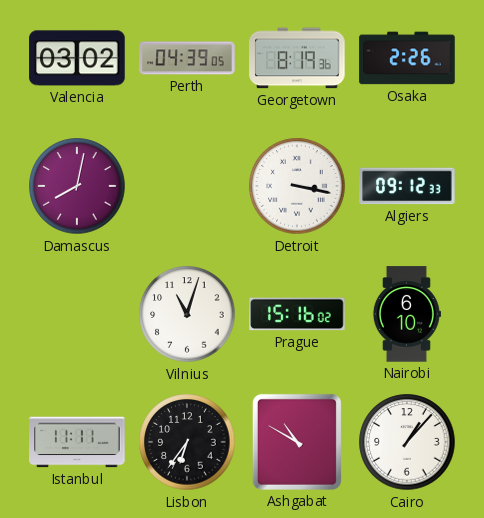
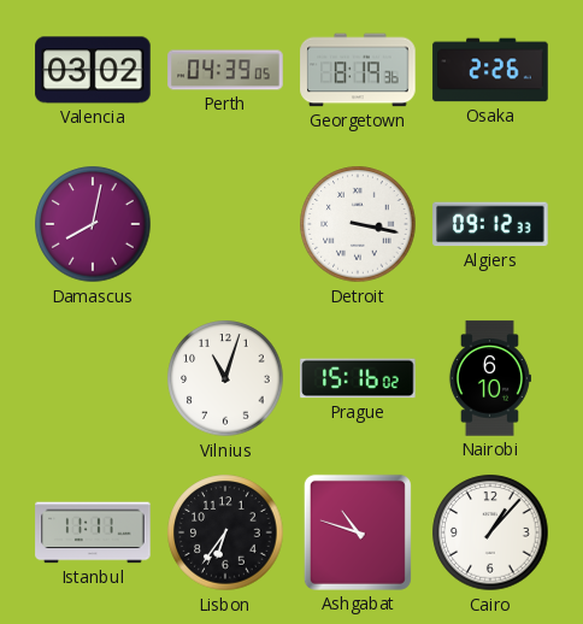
Ashgabat: 10:50 -> 10:48
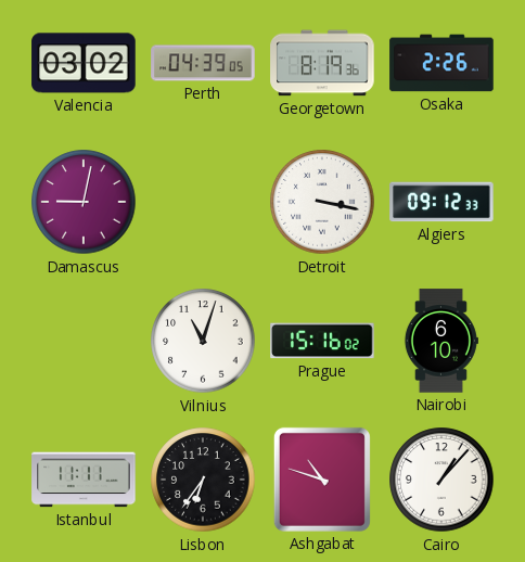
Damascus: 8:02 -> 9:02
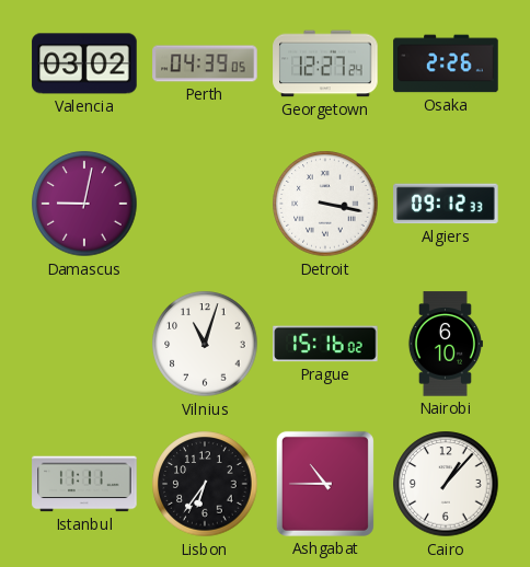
Georgetown: 8:19 -> 12:27
Ashgabat: 10:48 -> 10:45
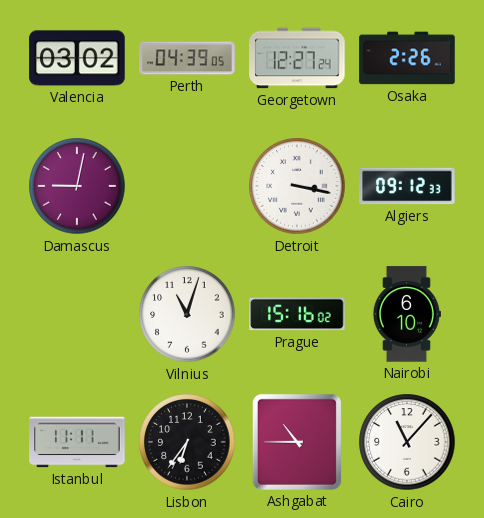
Cairo: 1:07 -> 11:07
